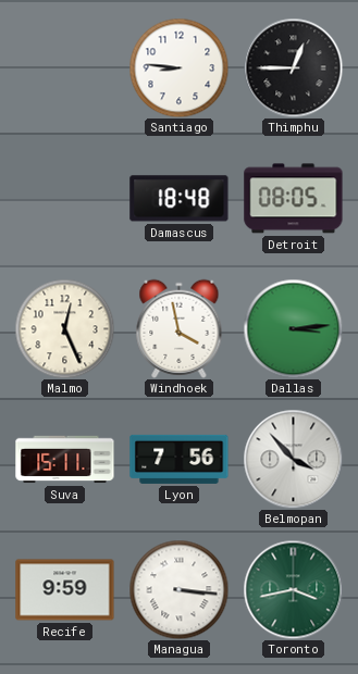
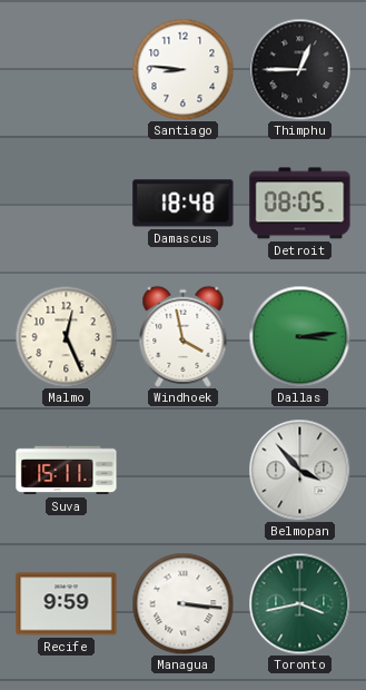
Lyon: 7:56 -> none
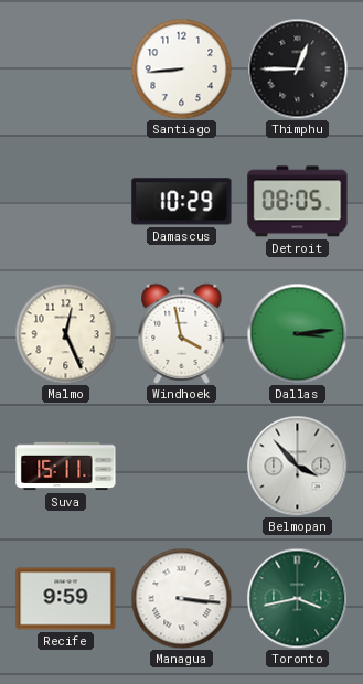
Santiago: 8:46 -> 8:44
Damascus: 18:48 -> 10:29
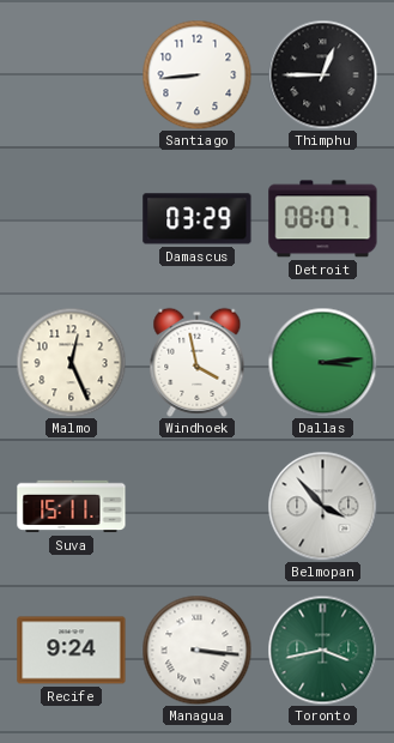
Damascus: 10:29 -> 03:29
Detroit: 08:05 -> 08:07
Recife: 9:59 -> 9:24
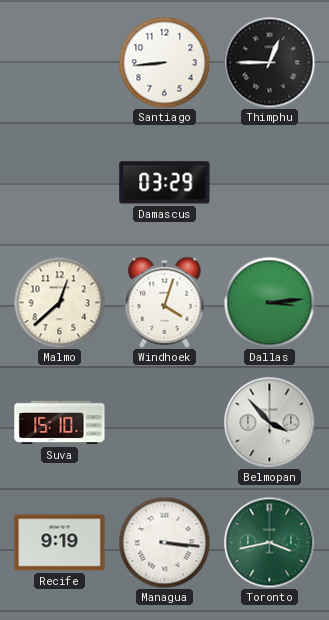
Detroit: 08:07 -> none
Malmo: 12:26 -> 12:38
Windhoek: 3:58 -> 4:03
Suva: 15:11 -> 15:10
Recife: 9:24 -> 9:19
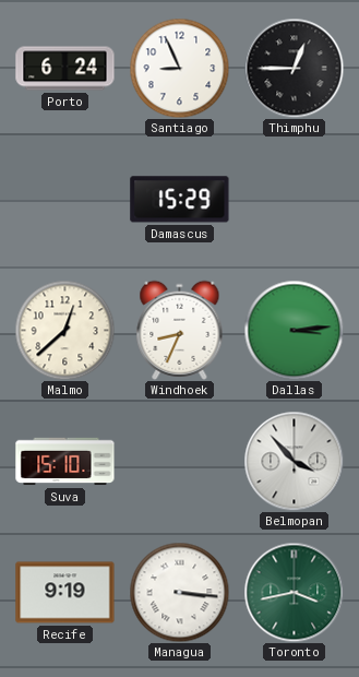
Porto: none -> 6:24
Santiago: 8:44 -> 8:56
Damascus: 03:29 -> 15:29
Windhoek: 4:03 -> 8:34
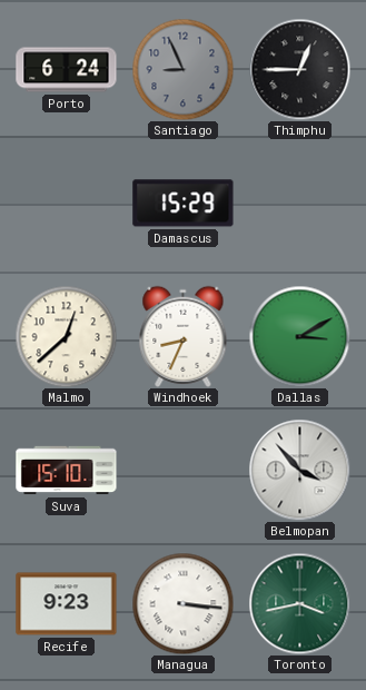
Santiago dial: white -> grey
Dallas: 3:14 -> 3:10
Recife: 9:19 -> 9:23
